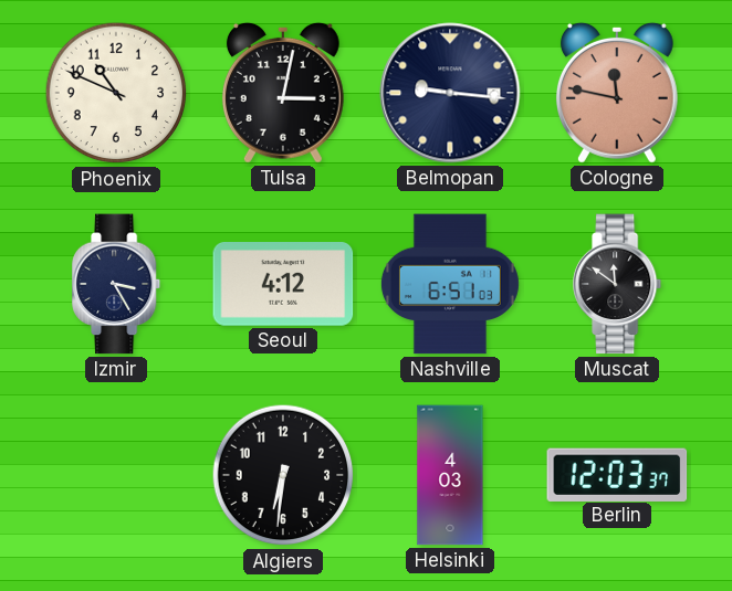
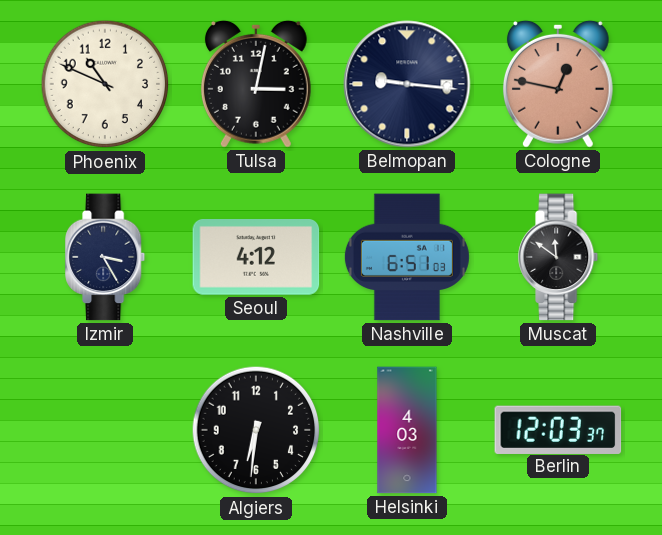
Cologne: 11:47 -> 12:47
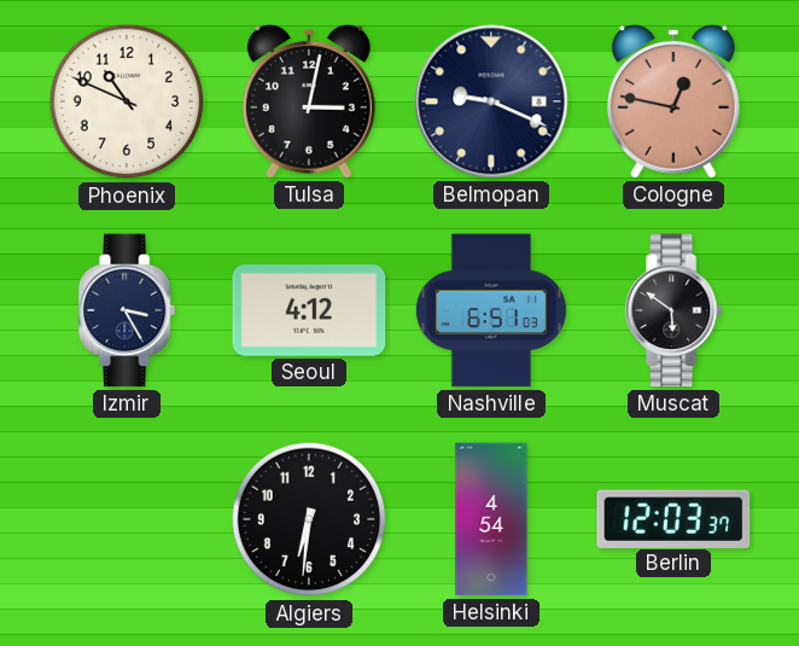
Belmopan: 9:16 -> 9:19
Muscat: 11:51 -> 5:51
Helsinki: 4:03 -> 4:54
